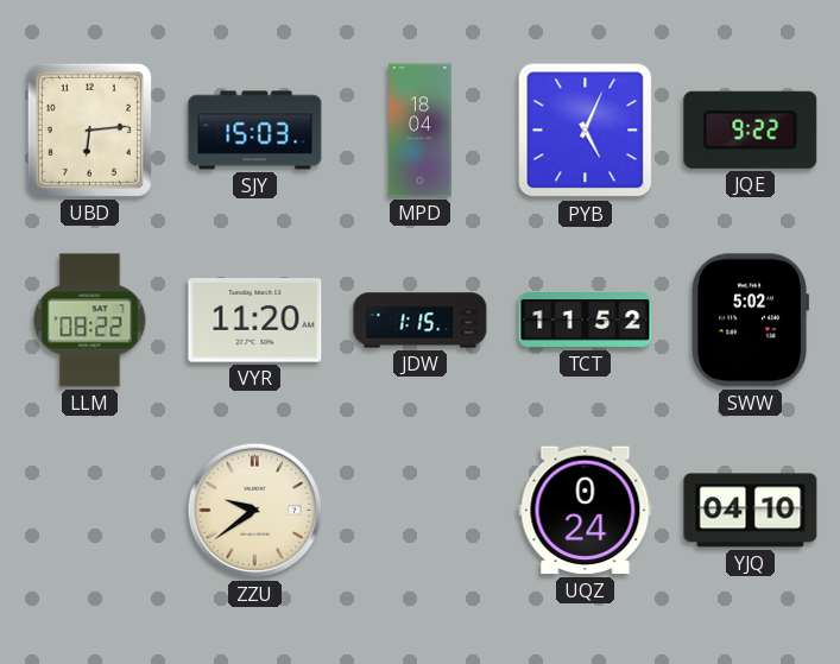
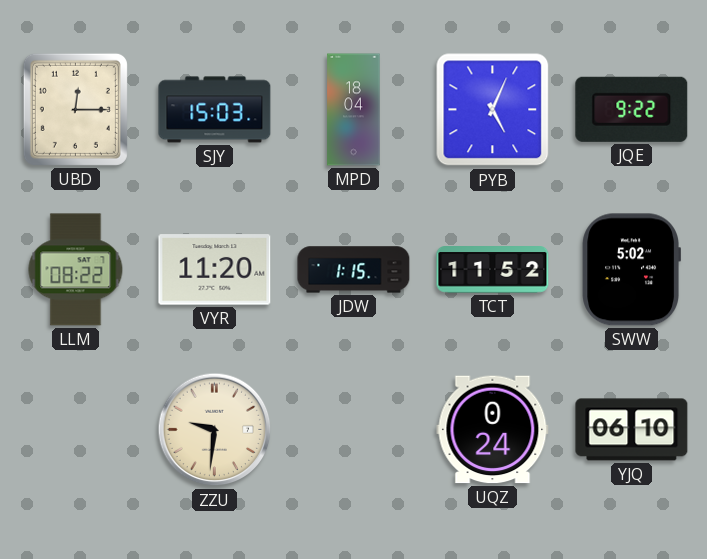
UBD: 6:14 -> 12:15
ZZU: 9:39 -> 9:31
YJQ: 04:10 -> 06:10
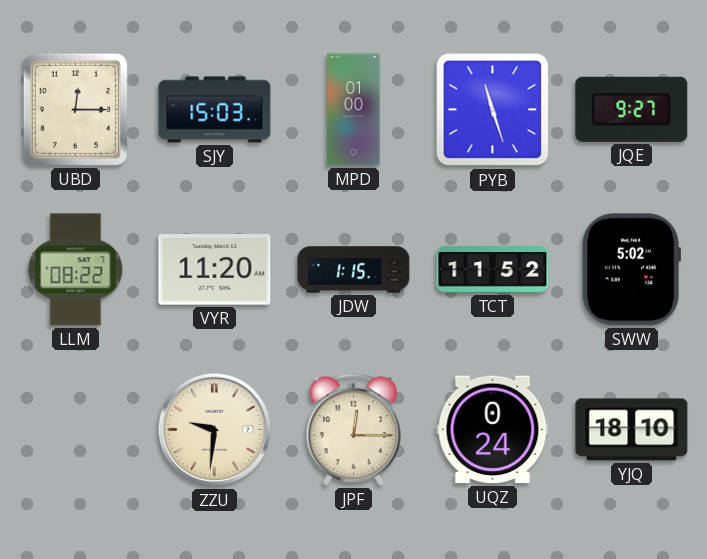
MPD: 18:04 -> 01:00
PYB: 5:04 -> 11:27
JQE: 9:22 -> 9:27
JPF: none -> 12:15
YJQ: 06:10 -> 18:10
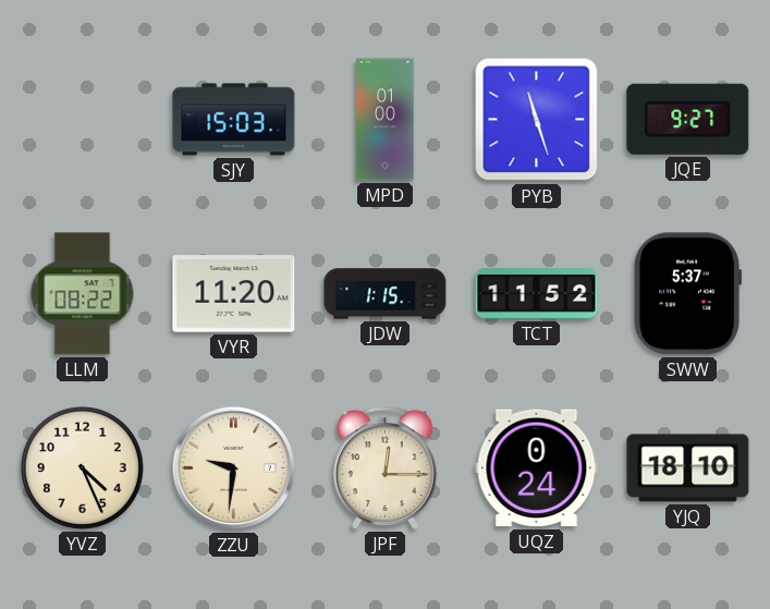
UBD: 12:15 -> none
SWW: 5:02 -> 5:37
YVZ: none -> 4:26
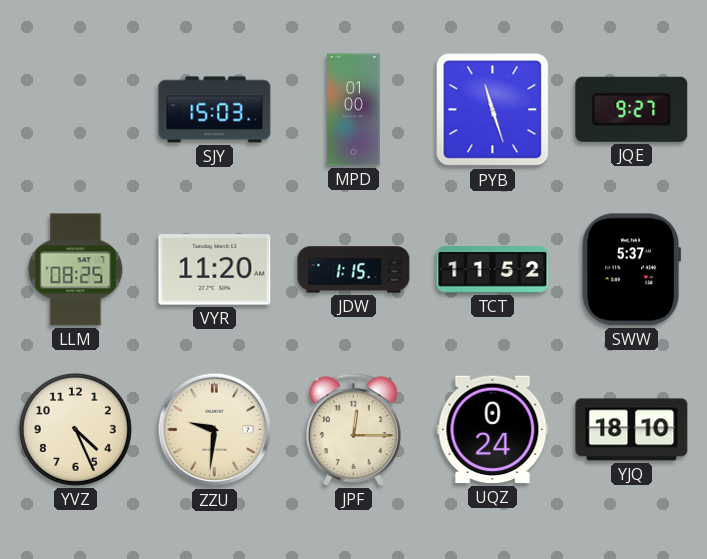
LLM: 08:22 -> 08:25
